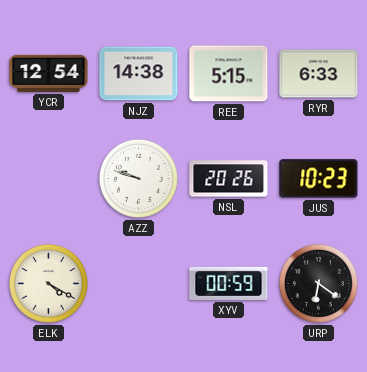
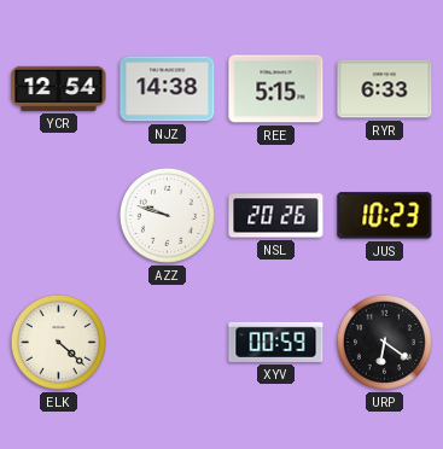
ELK: 4:20 -> 4:22
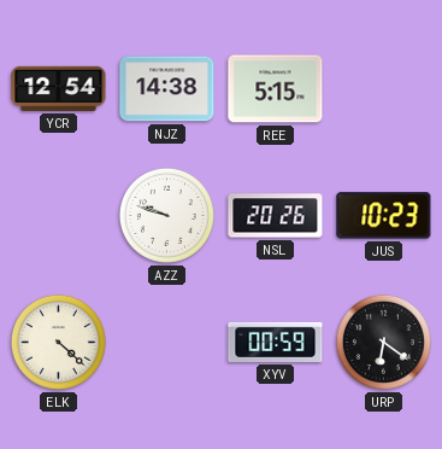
RYR: 6:33 -> none
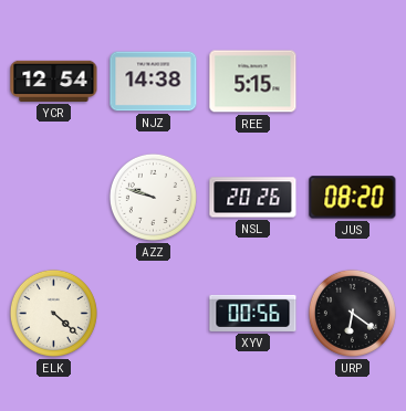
JUS: 10:23 -> 08:20
XYV: 00:59 -> 00:56
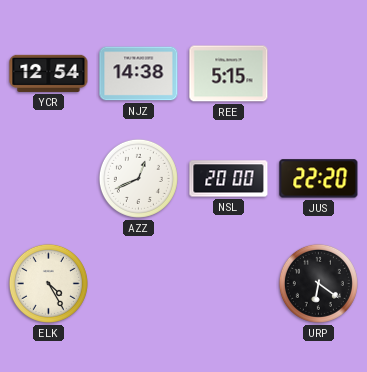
AZZ: 9:48 -> 12:41
NSL: 20:26 -> 20:00
JUS: 08:20 -> 22:20
ELK: 4:22 -> 4:25
XYV: 00:56 -> none
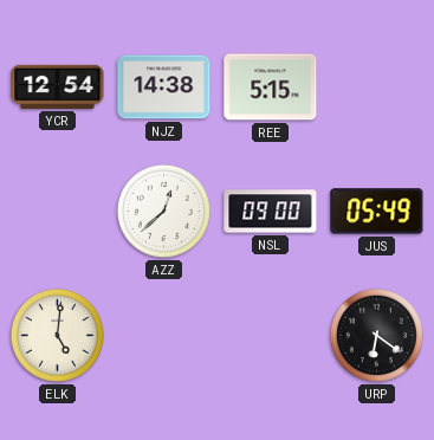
AZZ: 12:41 -> 12:38
NSL: 20:00 -> 09:00
JUS: 22:20 -> 05:49
ELK: 4:25 -> 5:01
